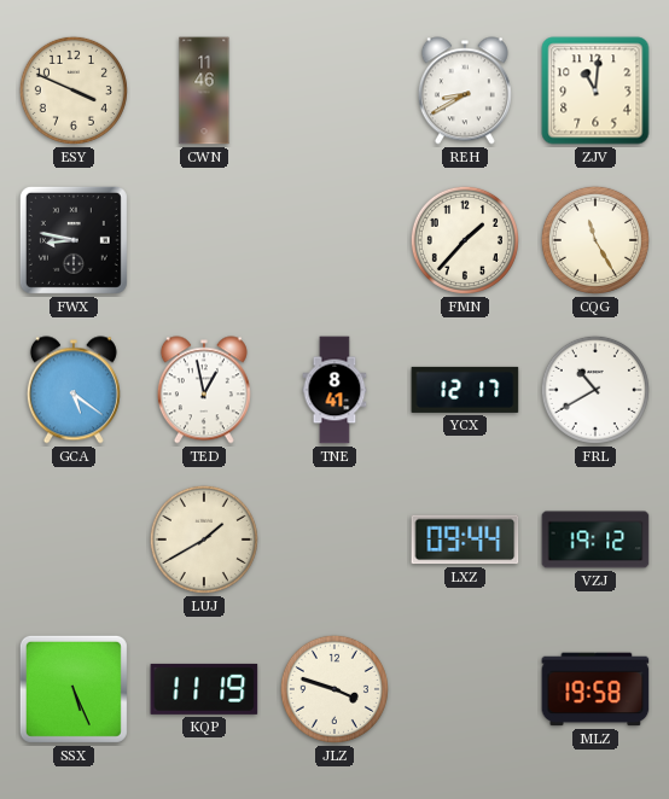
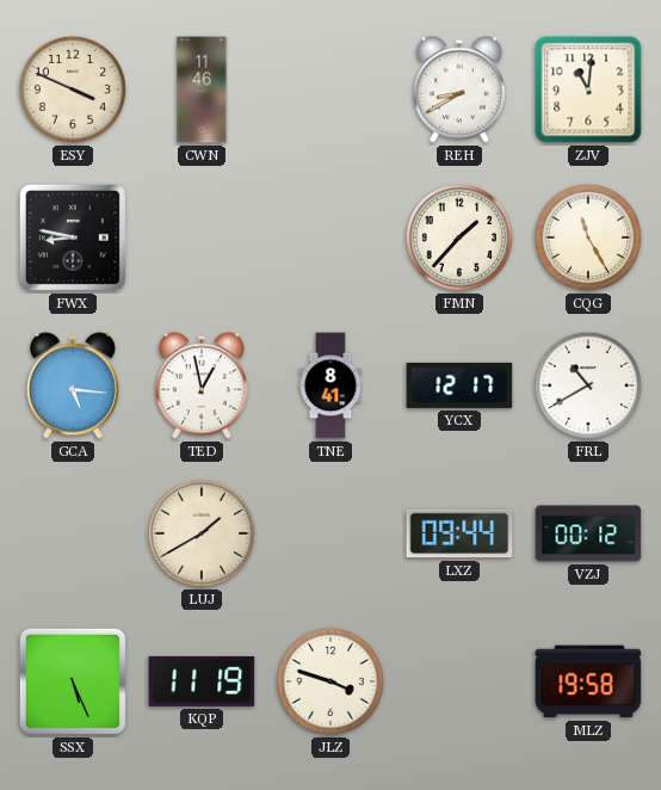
GCA: 5:21 -> 5:16
VZJ: 19:12 -> 00:12
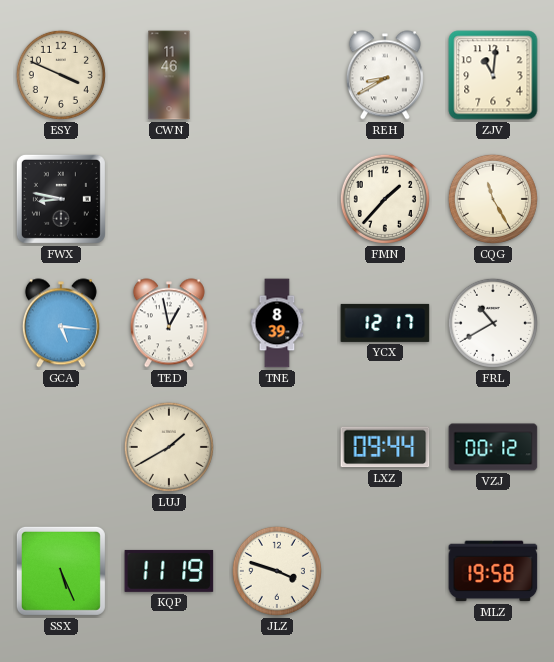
TNE: 8:41 -> 8:39
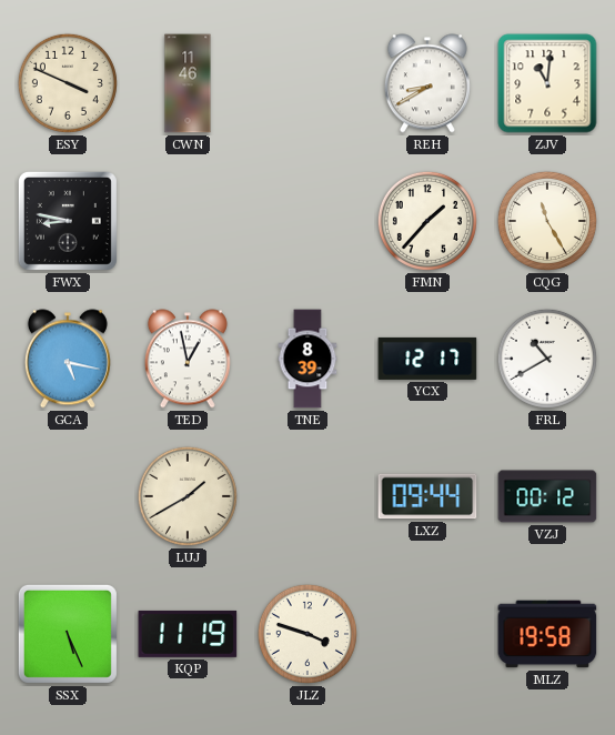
GCA: 5:16 -> 5:17
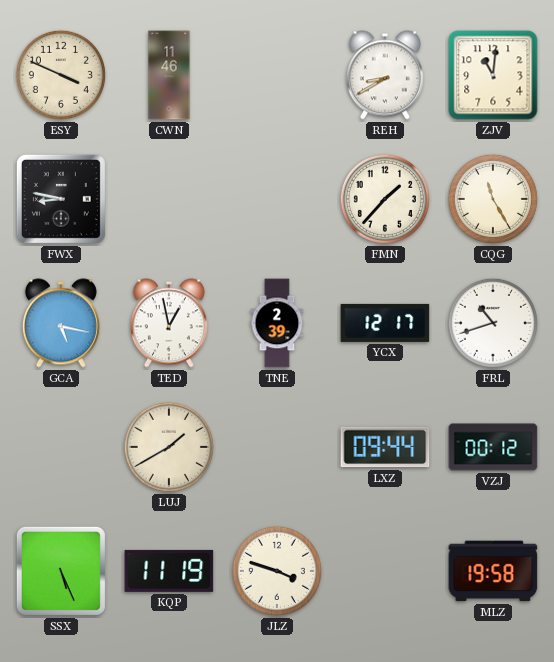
TNE: 8:39 -> 2:39
FRL: 10:40 -> 10:42
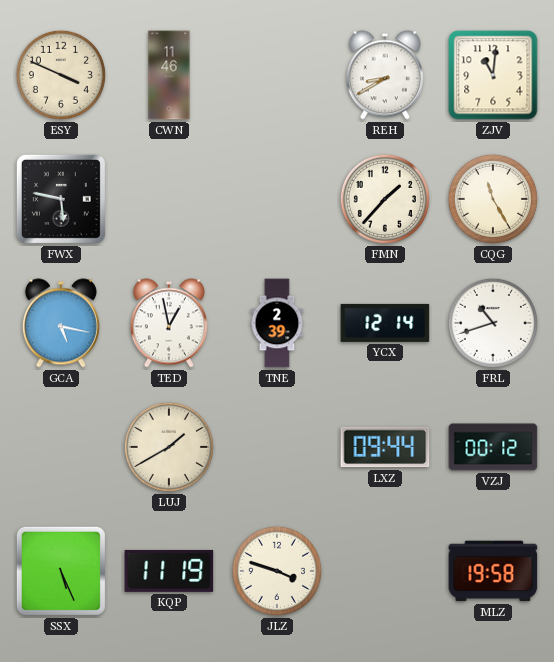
FWX: 8:47 -> 5:47
YCX: 12:17 -> 12:14
